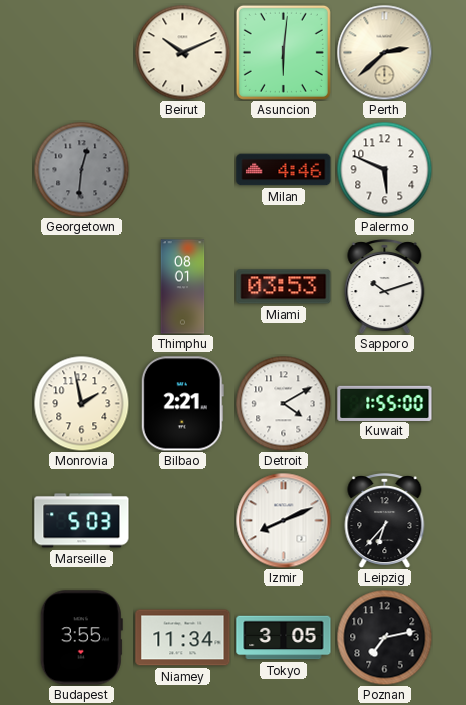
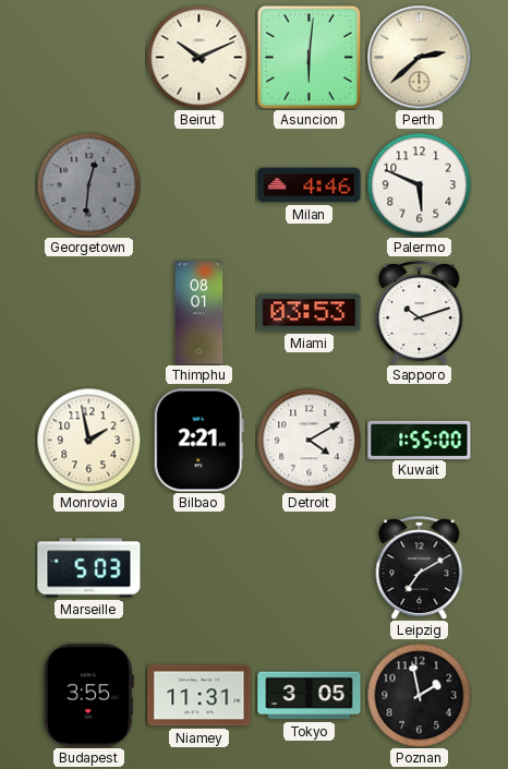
Izmir: 8:11 -> none
Leipzig: 6:37 -> 7:10
Niamey: 11:34 -> 11:31
Poznan: 7:13 -> 1:58
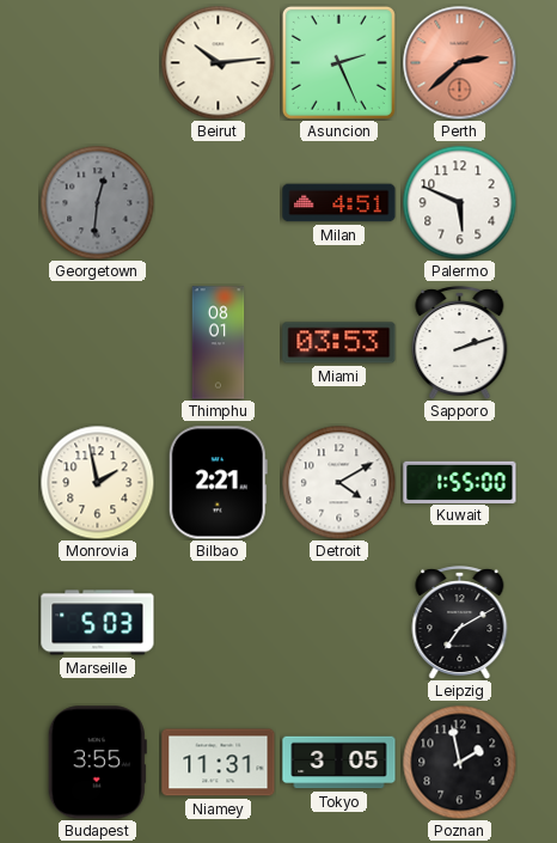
Beirut: 10:11 -> 10:14
Asuncion: 6:01 -> 2:26
Perth dial: cream -> salmon
Milan: 4:46 -> 4:51
Sapporo: 10:12 -> 2:12
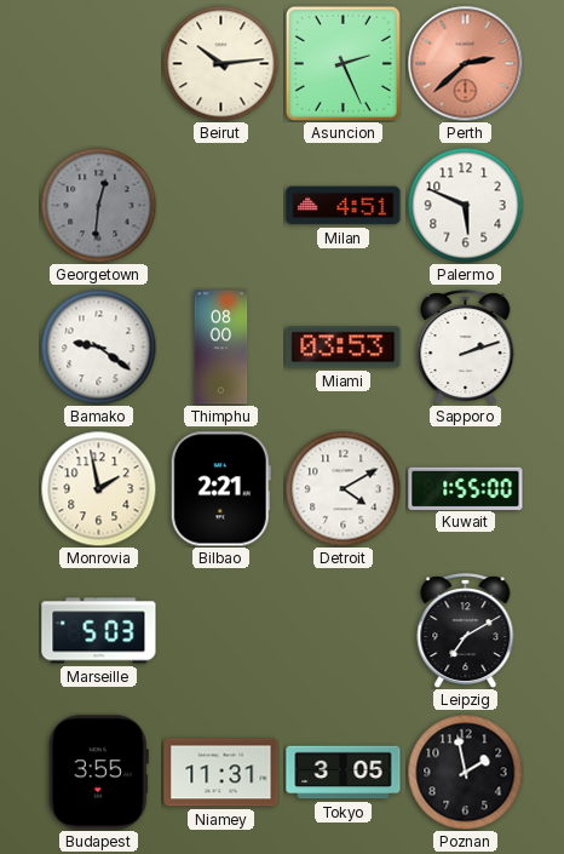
Bamako: none -> 9:21
Thimphu: 08:01 -> 08:00
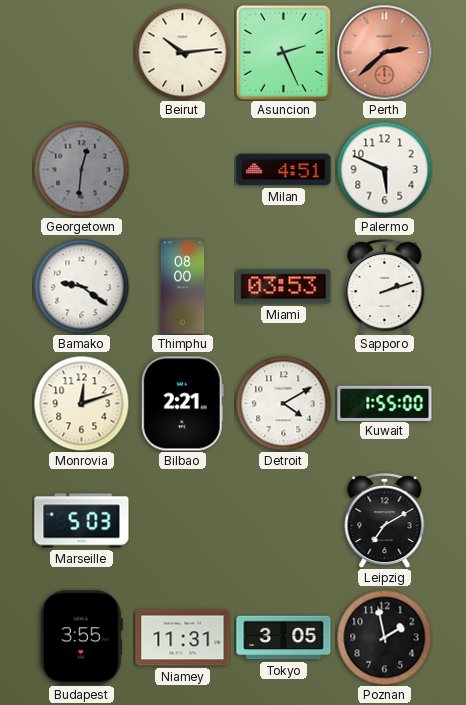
Monrovia: 1:58 -> 12:12
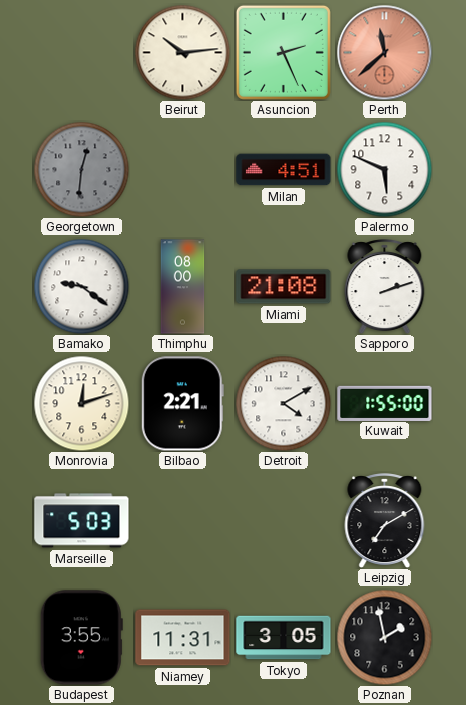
Perth: 2:38 -> 11:38
Miami: 03:53 -> 21:08
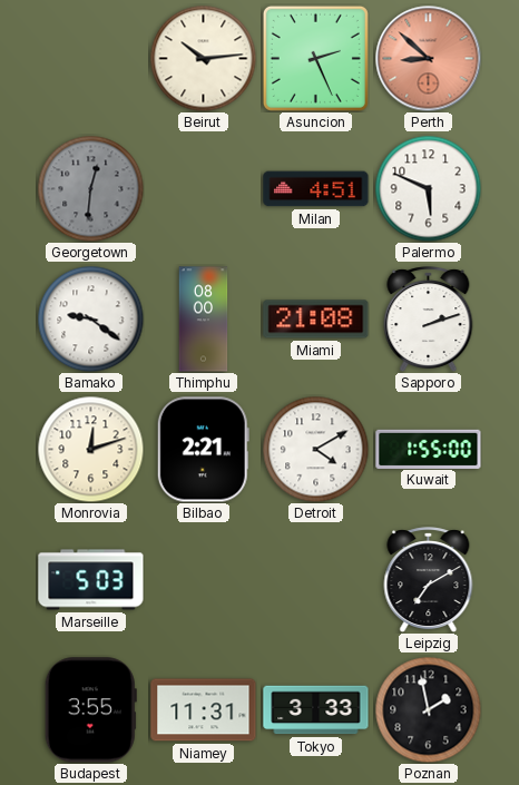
Perth: 11:38 -> 8:52
Tokyo: 3:05 -> 3:33
